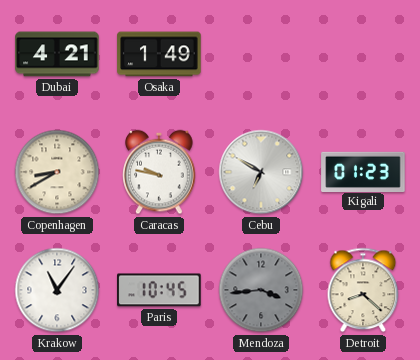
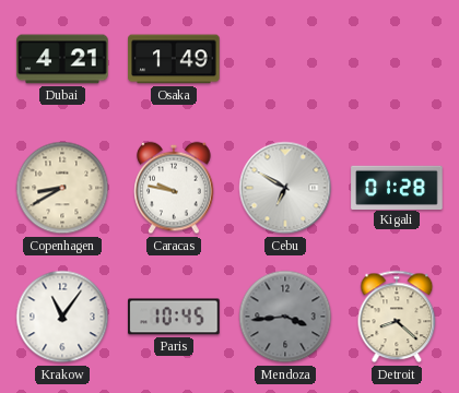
Kigali: 01:23 -> 01:28
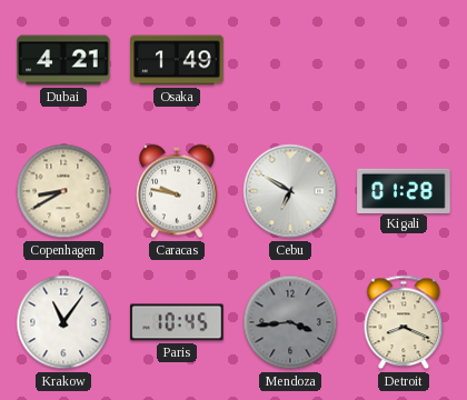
Detroit: 8:22 -> 8:19
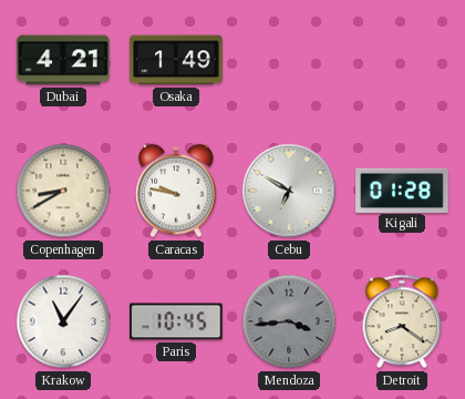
Detroit: 8:19 -> 8:21
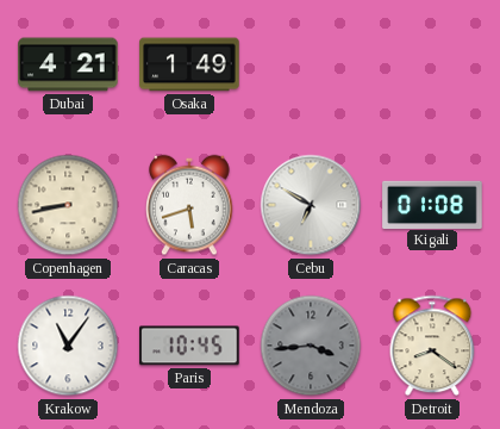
Copenhagen: 8:40 -> 8:43
Caracas: 9:47 -> 5:42
Kigali: 01:28 -> 01:08
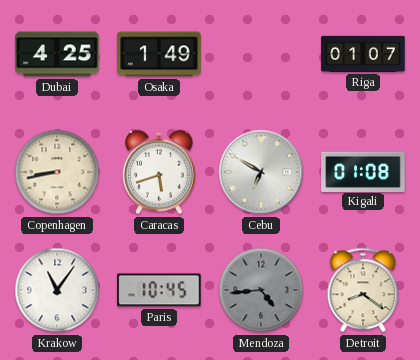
Dubai: 4:21 -> 4:25
Riga: none -> 01:07
Mendoza: 3:44 -> 4:44
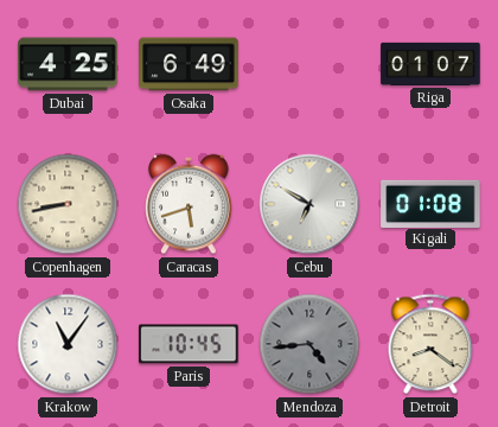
Osaka: 1:49 -> 6:49
